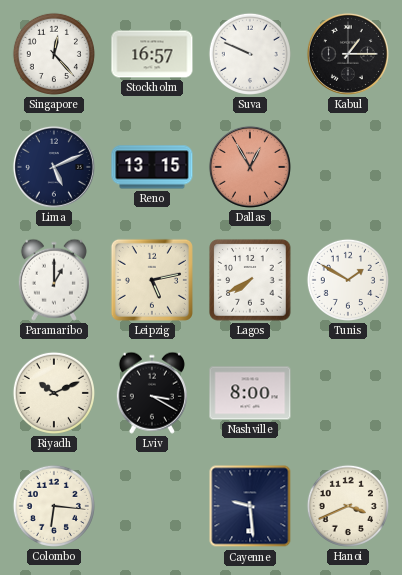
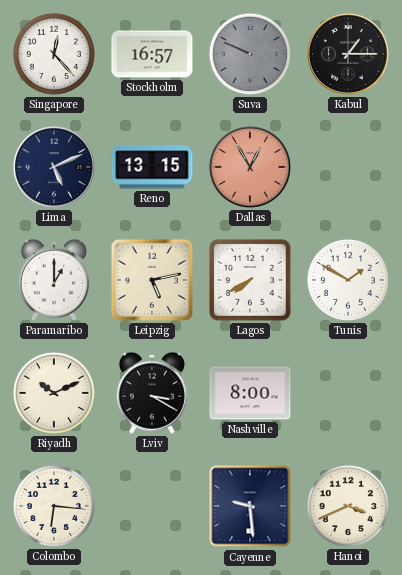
Suva dial: white -> grey
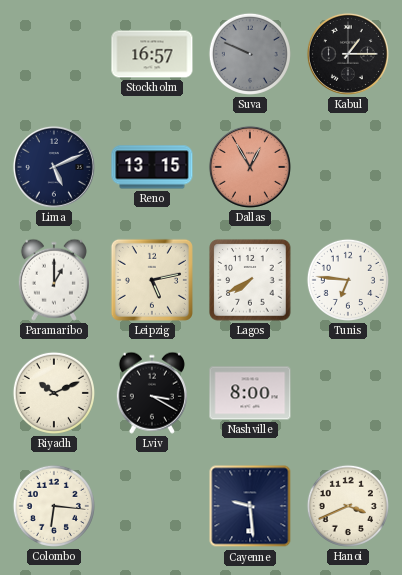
Singapore: 12:23 -> none
Tunis: 1:50 -> 6:46
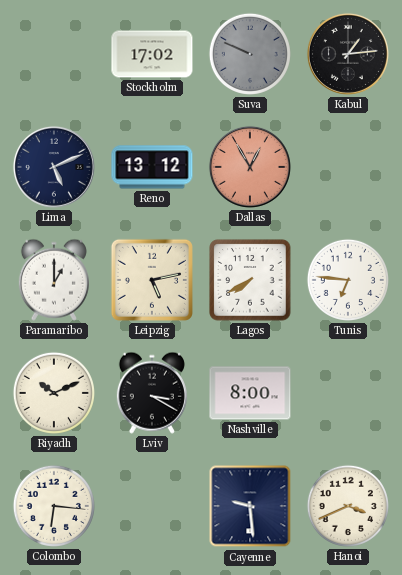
Stockholm: 16:57 -> 17:02
Kabul: 1:15 -> 1:14
Reno: 13:15 -> 13:12
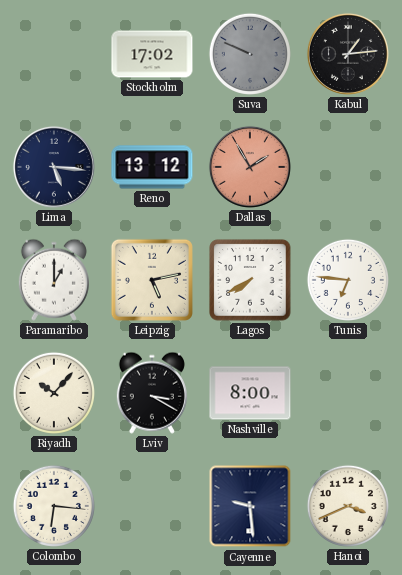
Lima: 5:11 -> 5:16
Dallas: 12:55 -> 1:55
Riyadh: 10:11 -> 10:07
